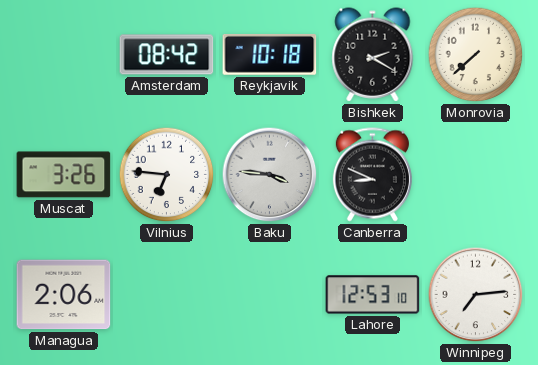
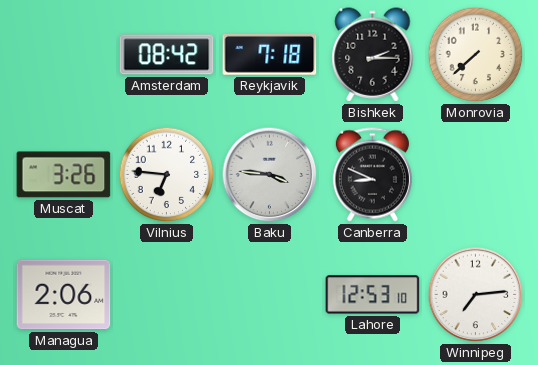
Reykjavik: 10:18 -> 7:18
Bishkek: 2:20 -> 2:15
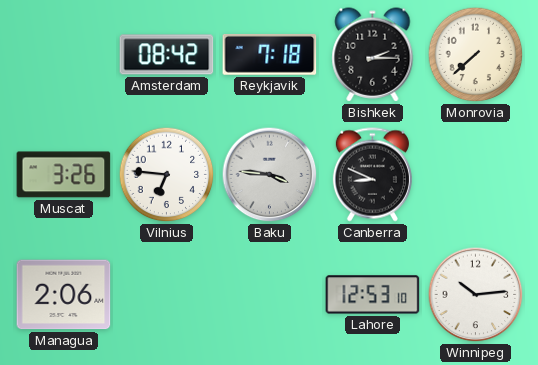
Winnipeg: 7:14 -> 10:14
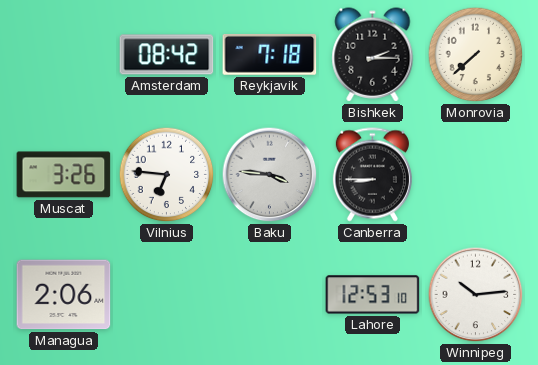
Canberra: 8:49 -> 8:45
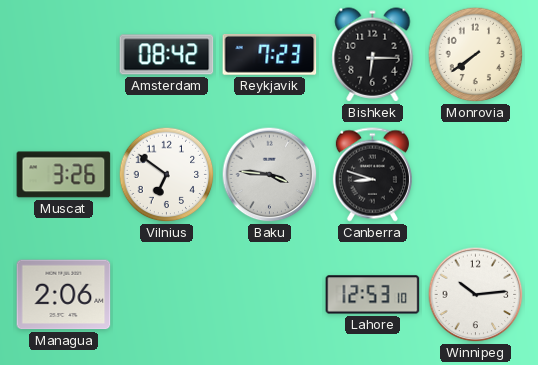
Reykjavik: 7:18 -> 7:23
Bishkek: 2:15 -> 6:15
Monrovia: 7:38 -> 7:39
Vilnius: 6:46 -> 6:51
Canberra: 8:45 -> 8:48
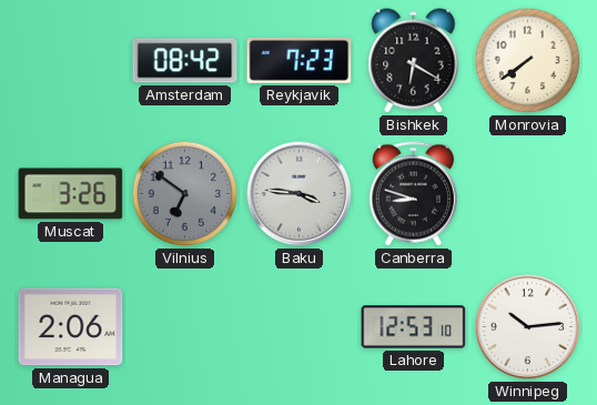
Bishkek: 6:15 -> 6:20
Vilnius dial: white -> grey
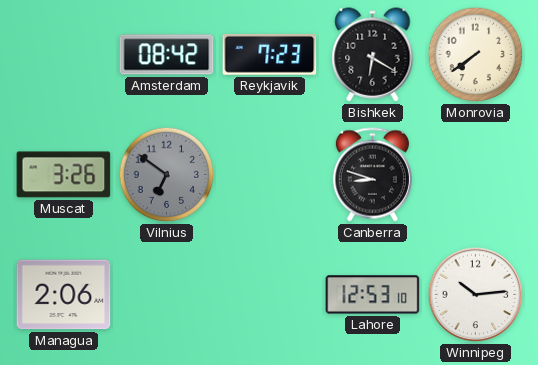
Baku: 3:46 -> none
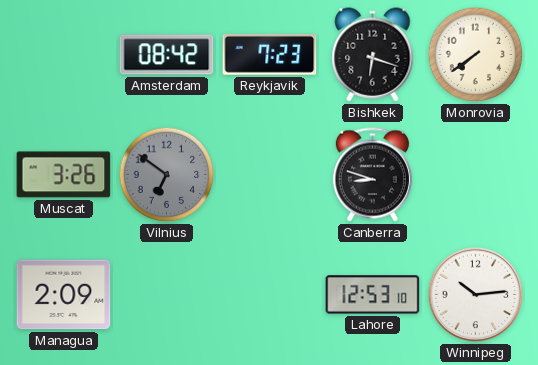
Bishkek: 6:20 -> 6:18
Managua: 2:06 -> 2:09
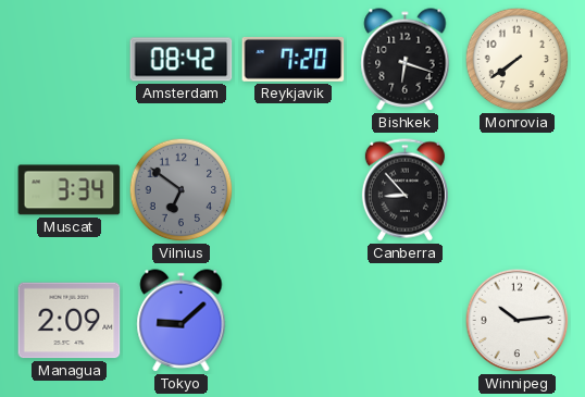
Reykjavik: 7:23 -> 7:20
Muscat: 3:26 -> 3:34
Canberra: 8:48 -> 8:53
Tokyo: none -> 9:08
Lahore: 12:53 -> none
